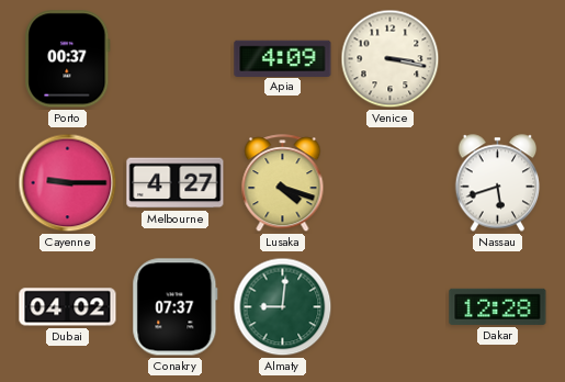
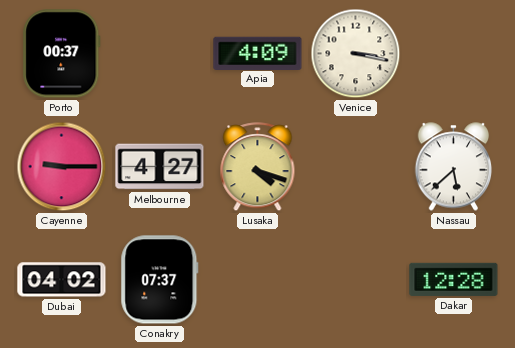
Nassau: 5:42 -> 5:38
Almaty: 9:01 -> none
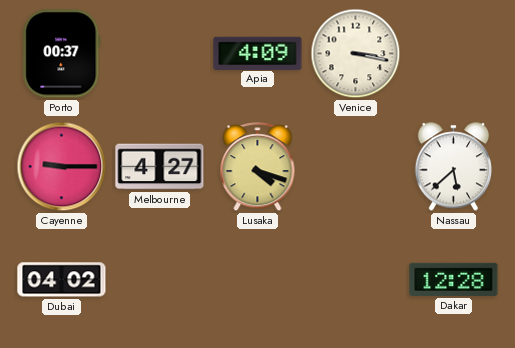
Conakry: 07:37 -> none
